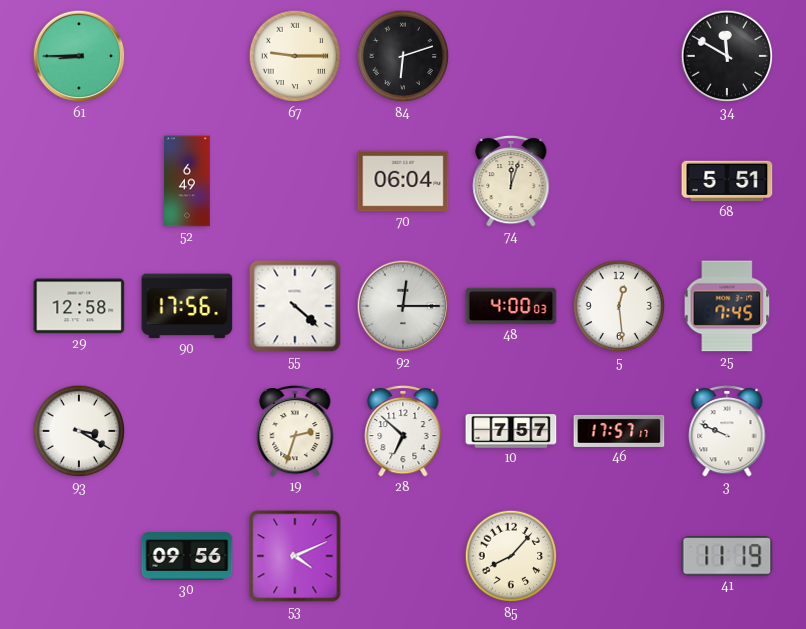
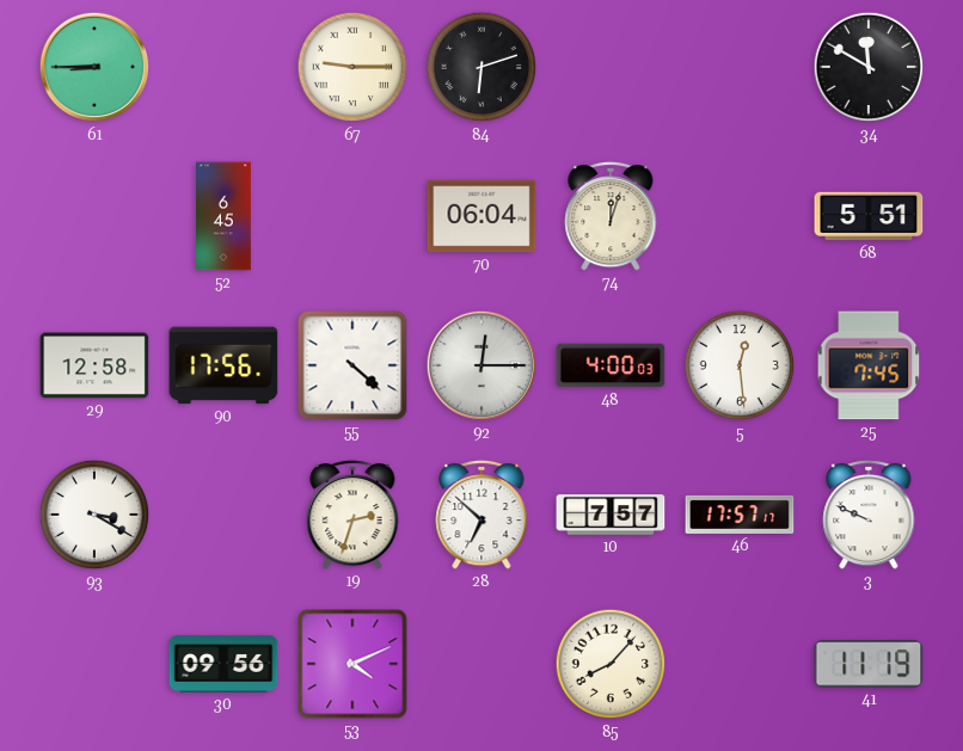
52: 6:49 -> 6:45
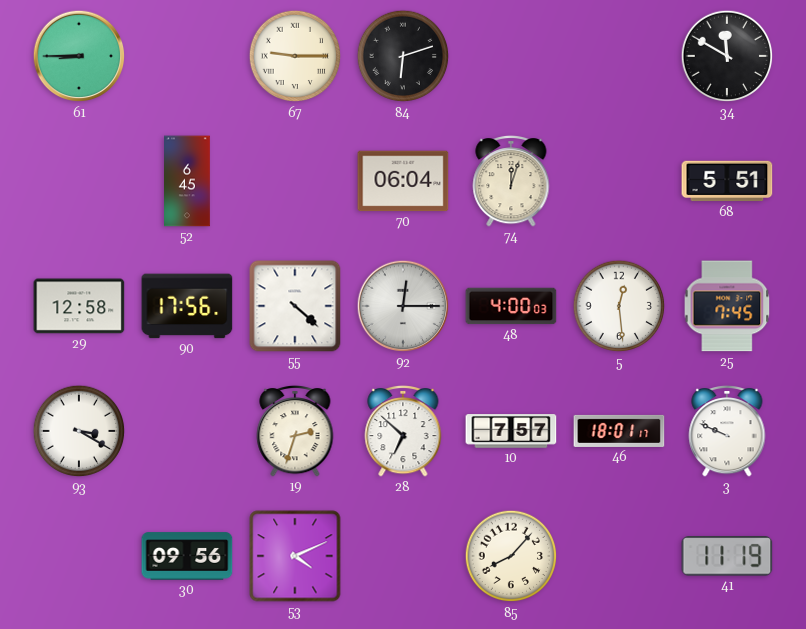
46: 17:57 -> 18:01
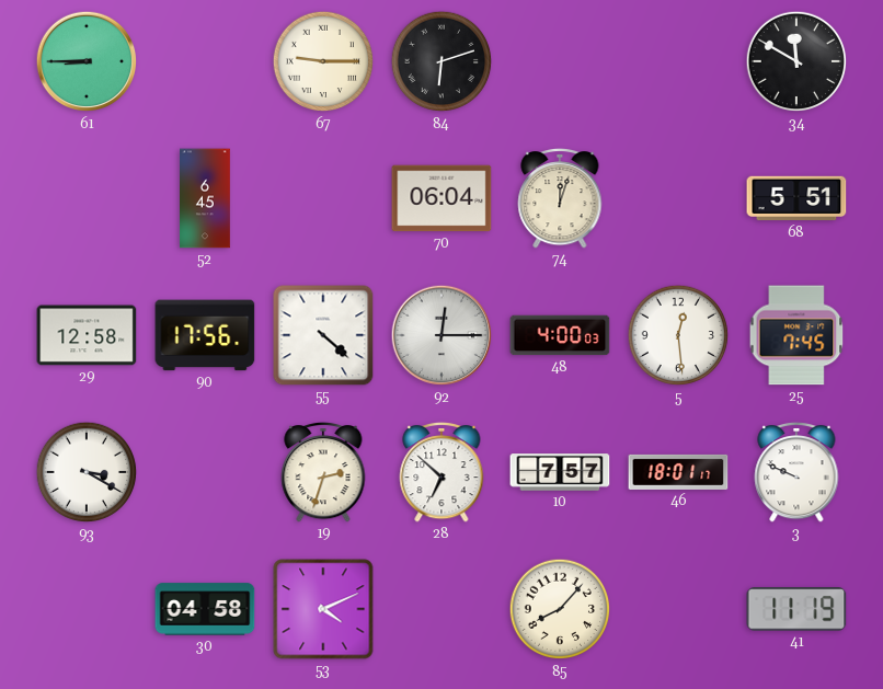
30: 09:56 -> 04:58
